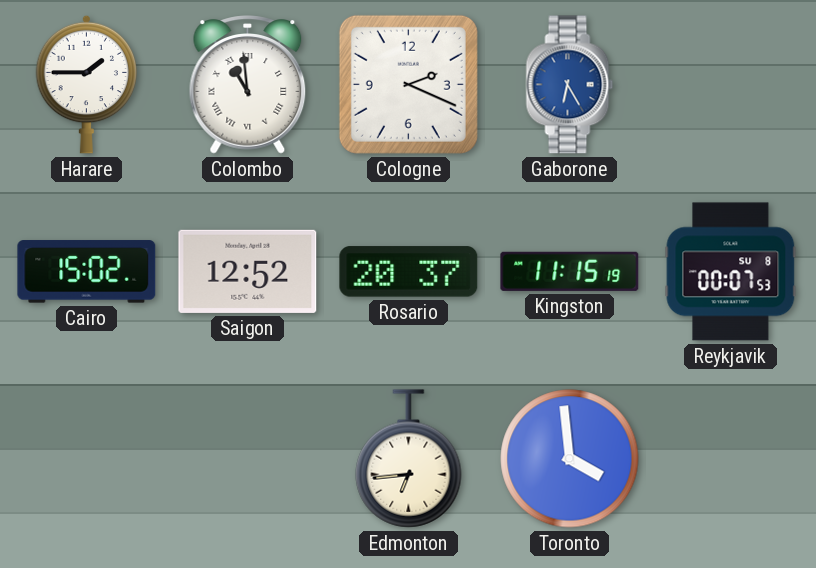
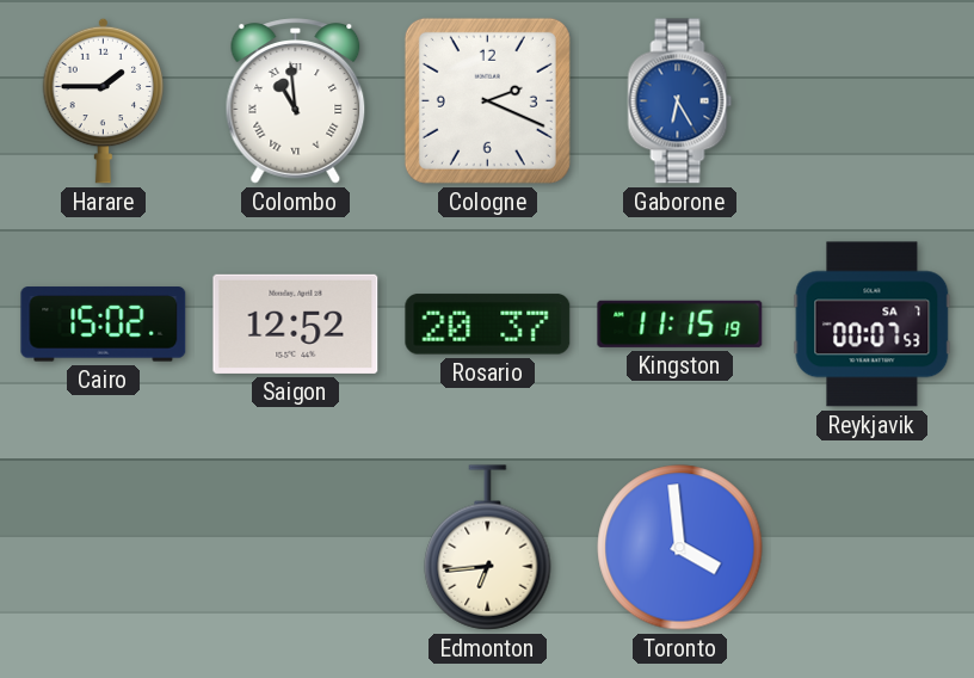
Reykjavik date: SU 8 -> SA 7
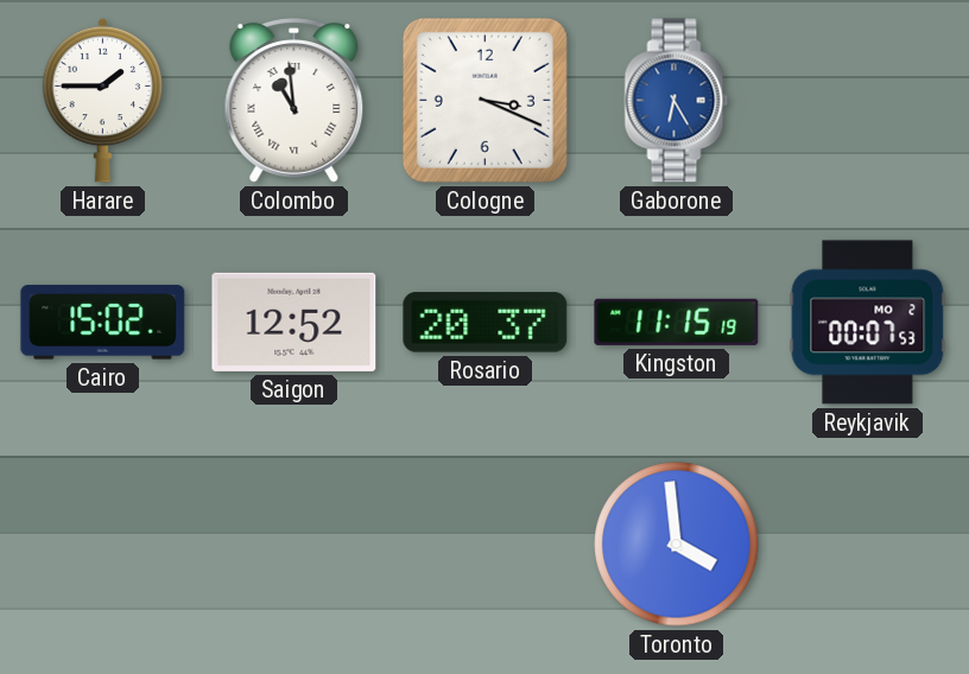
Cologne: 2:19 -> 3:19
Reykjavik date: SA 7 -> MO 2
Edmonton: 6:44 -> none
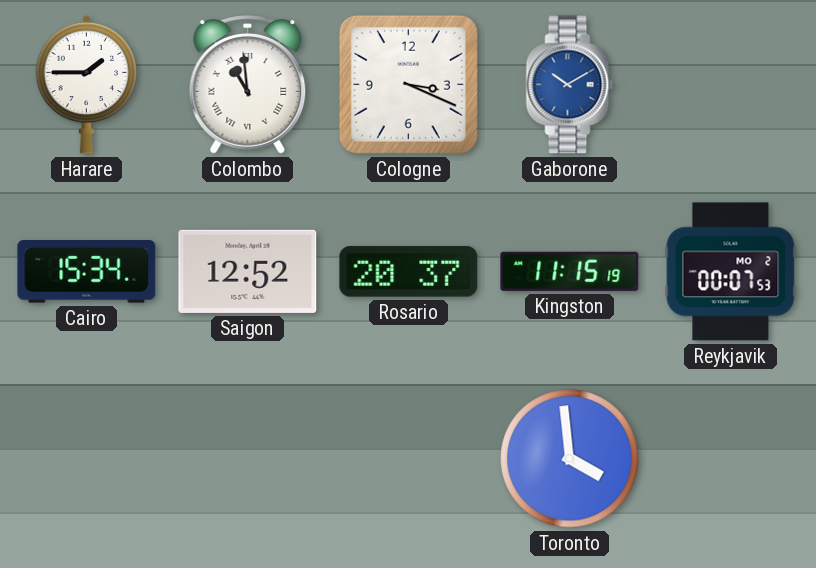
Gaborone: 6:25 -> 10:10
Cairo: 15:02 -> 15:34
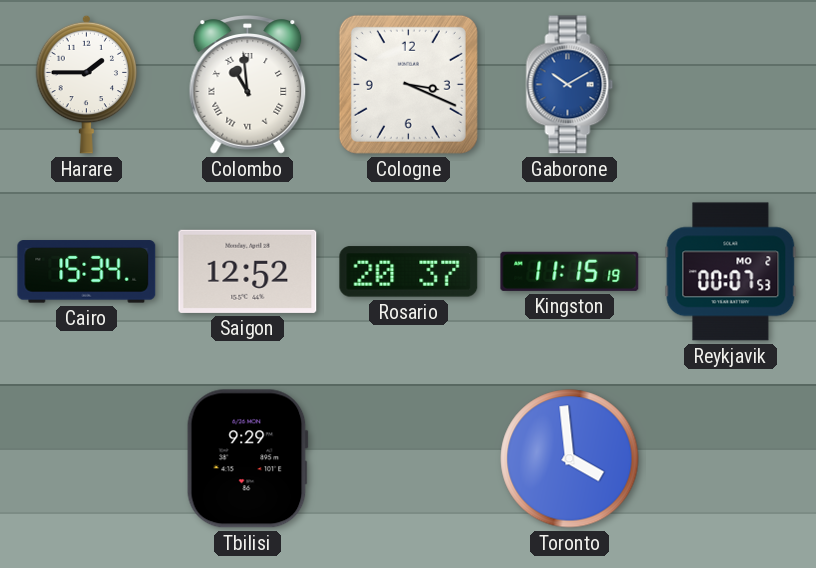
Tbilisi: none -> 9:29
